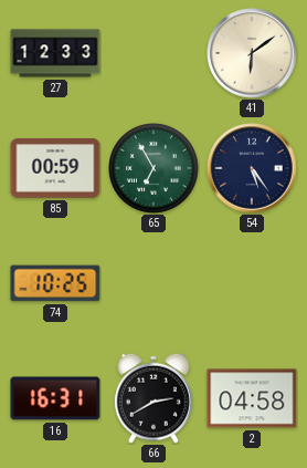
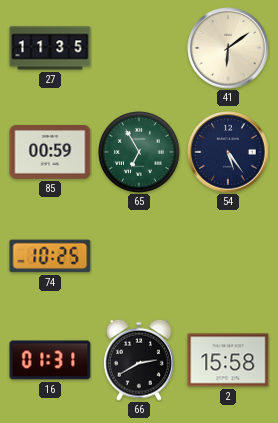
27: 12:33 -> 11:35
16: 16:31 -> 01:31
2: 04:58 -> 15:58
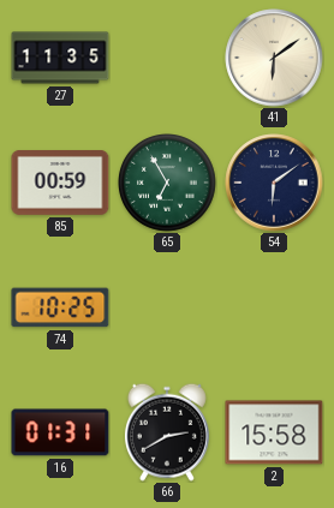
54: 5:24 -> 6:09
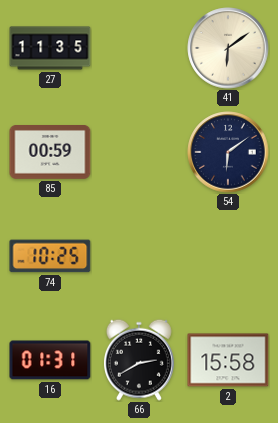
65: 6:55 -> none
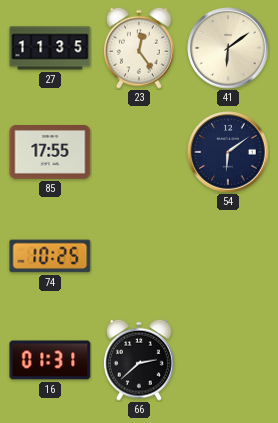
23: none -> 12:24
85: 00:59 -> 17:55
66: 2:40 -> 2:38
2: 15:58 -> none
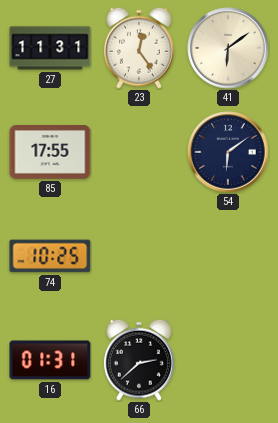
27: 11:35 -> 11:31
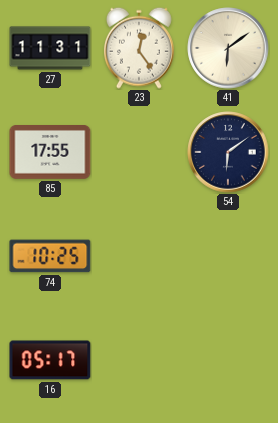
16: 01:31 -> 05:17
66: 2:38 -> none
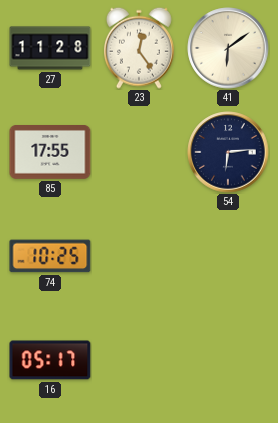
27: 11:31 -> 11:28
54: 6:09 -> 6:14
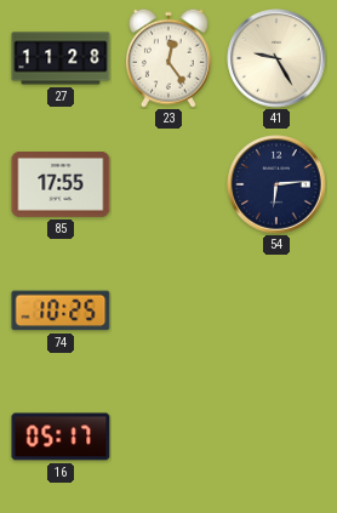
41: 6:09 -> 9:25
